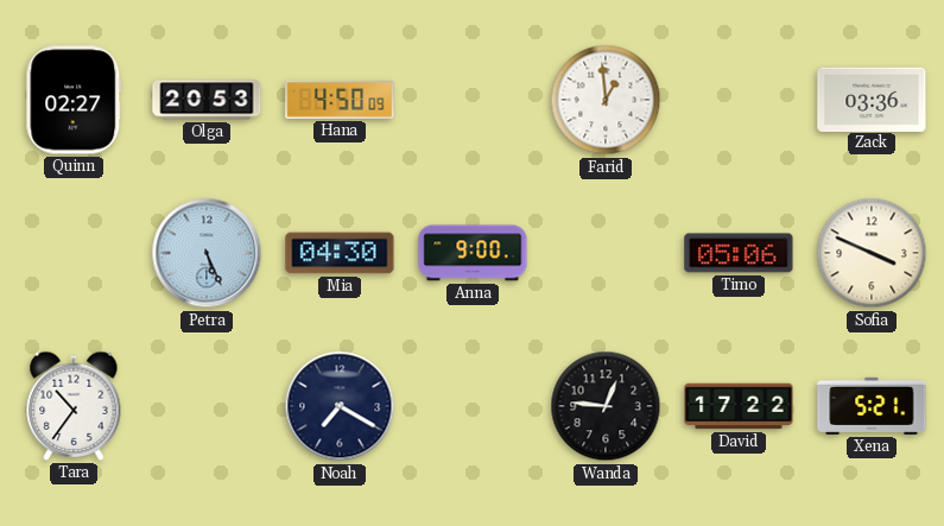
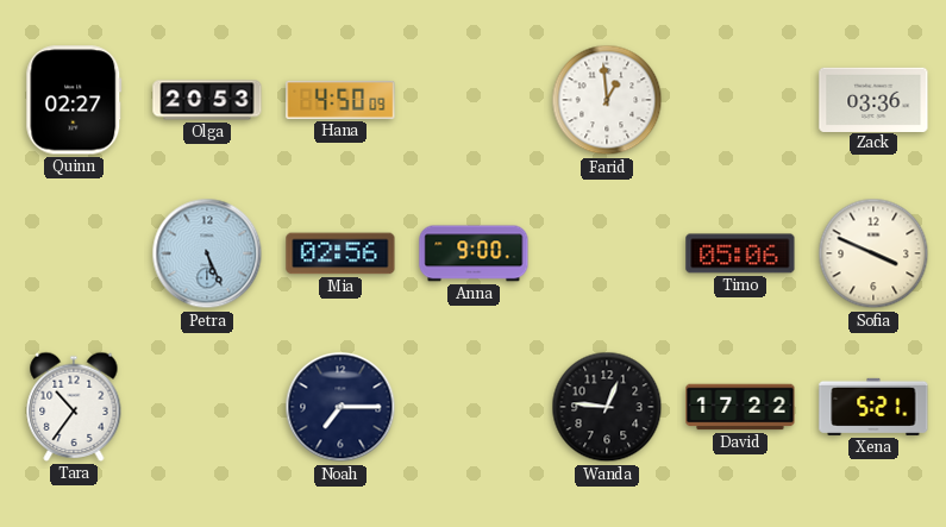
Mia: 04:30 -> 02:56
Noah: 7:20 -> 7:15
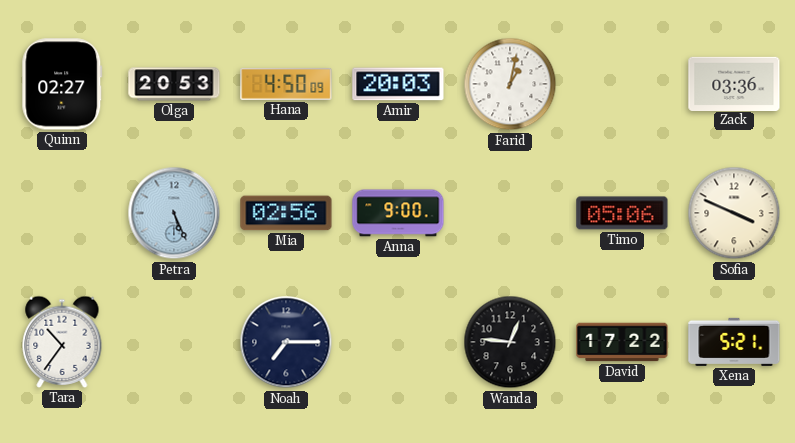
Amir: none -> 20:03
Farid: 12:59 -> 1:02
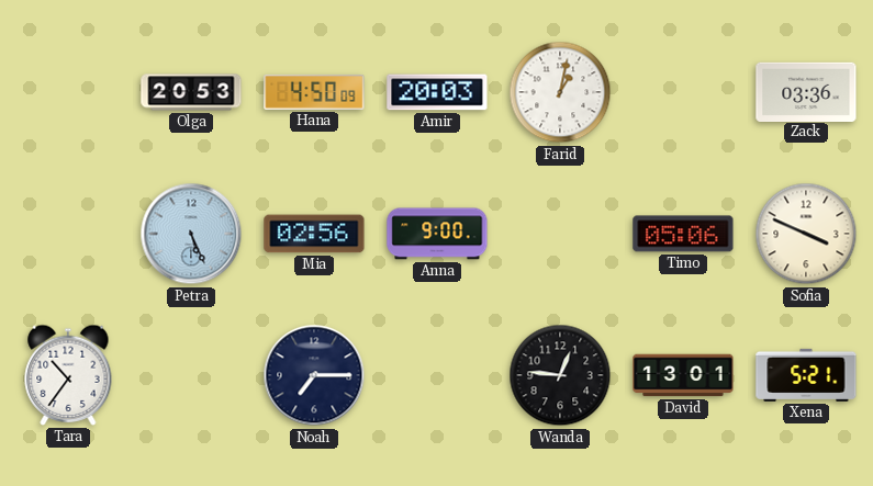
Quinn: 02:27 -> none
David: 17:22 -> 13:01
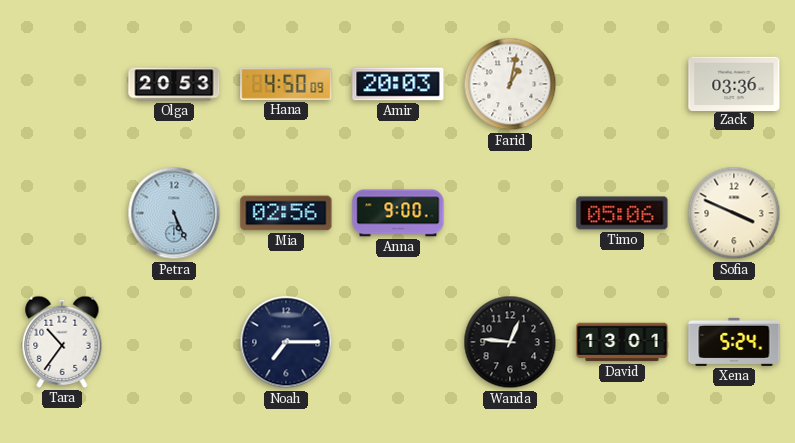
Xena: 5:21 -> 5:24
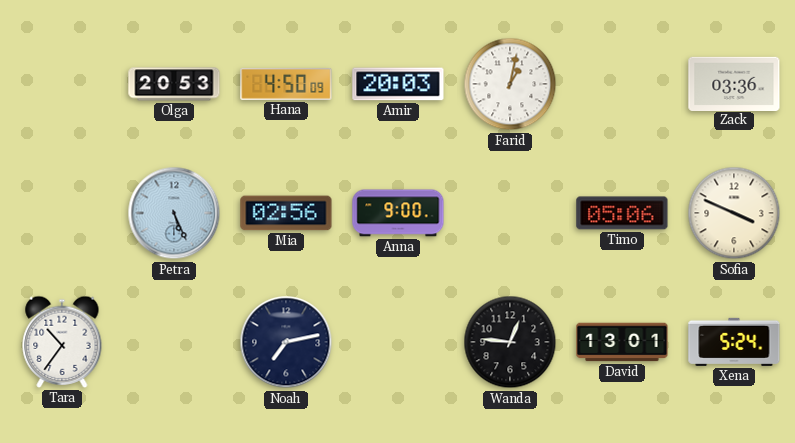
Noah: 7:15 -> 7:13
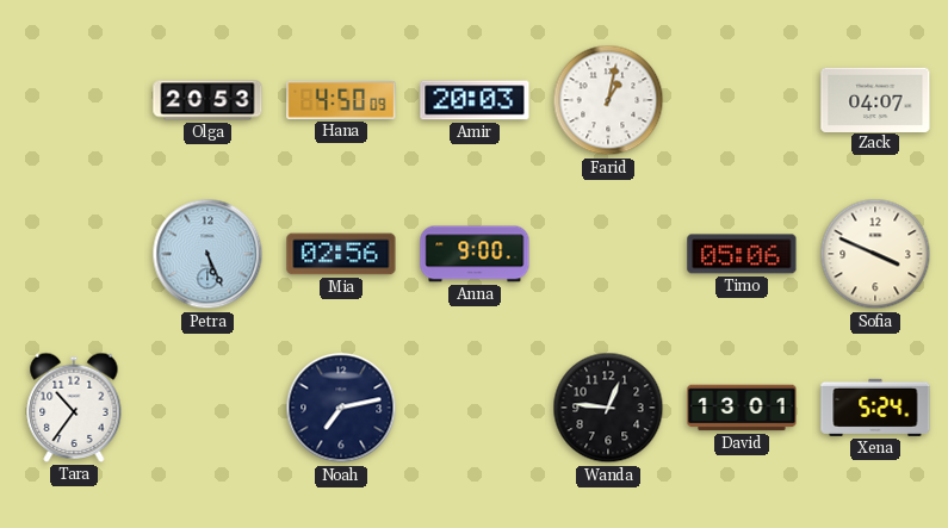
Zack: 03:36 -> 04:07
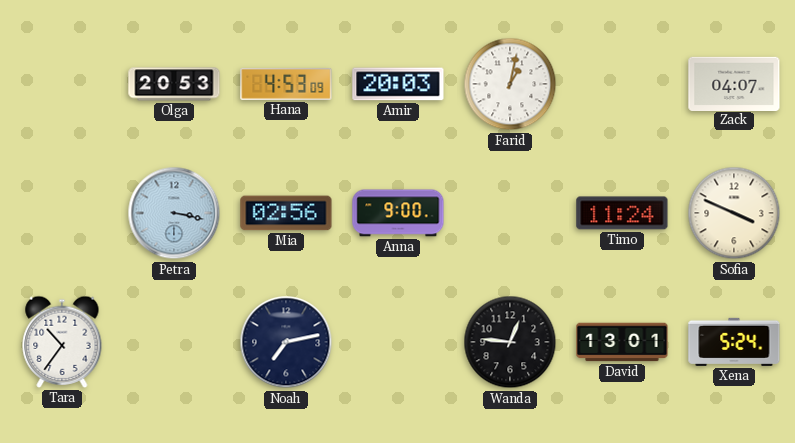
Hana: 4:50 -> 4:53
Petra: 5:26 -> 3:17
Timo: 05:06 -> 11:24
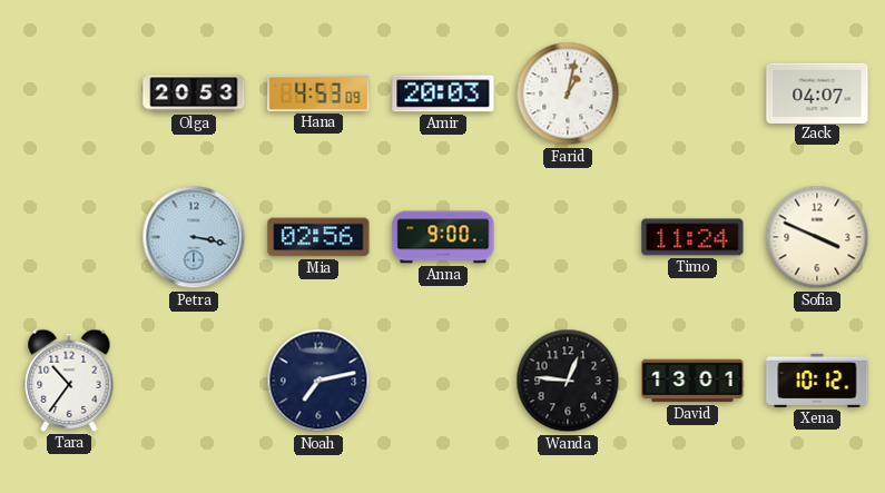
Xena: 5:24 -> 10:12
